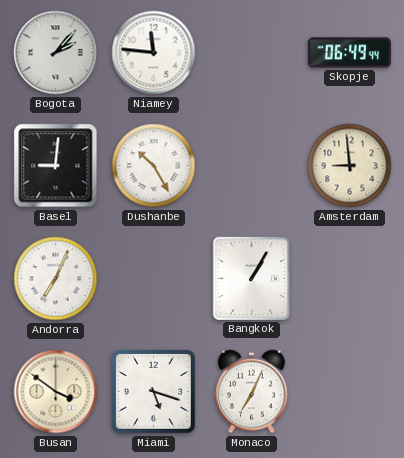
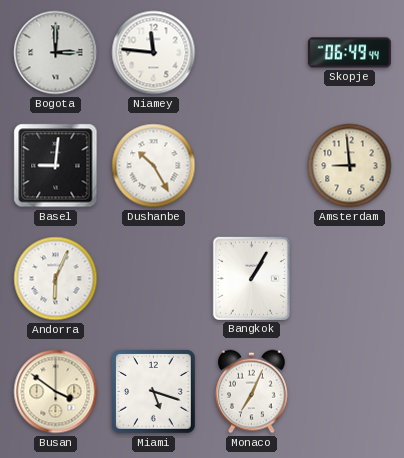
Bogota: 2:07 -> 3:00
Andorra: 7:04 -> 6:04
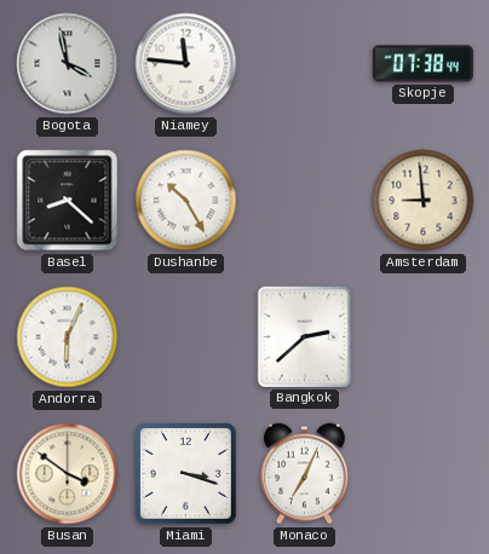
Bogota: 3:00 -> 3:58
Skopje: 06:49 -> 07:38
Basel: 9:01 -> 8:22
Bangkok: 1:05 -> 2:38
Miami: 5:18 -> 3:18
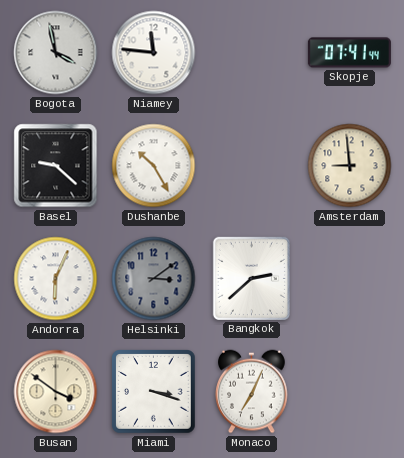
Skopje: 07:38 -> 07:41
Basel: 8:22 -> 9:22
Helsinki: none -> 3:09
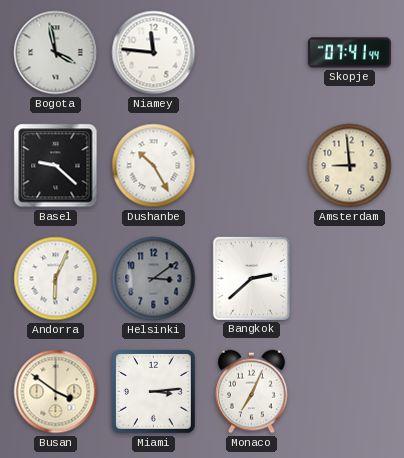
Miami: 3:18 -> 3:14
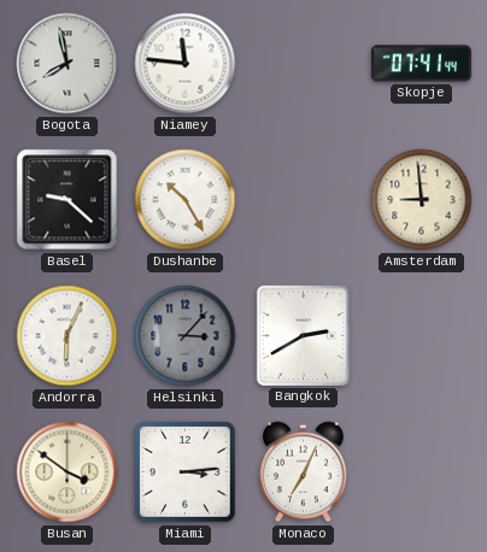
Bogota: 3:58 -> 7:58
Helsinki: 3:09 -> 3:07
Bangkok: 2:38 -> 2:40
